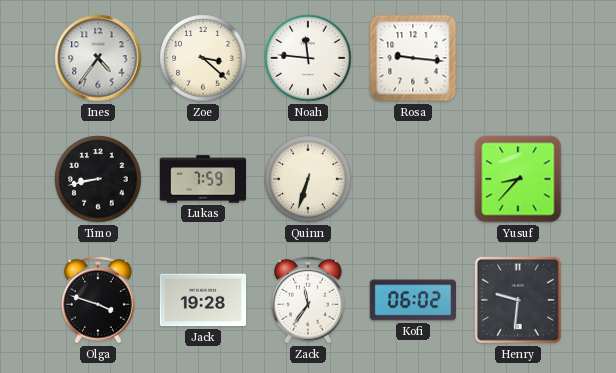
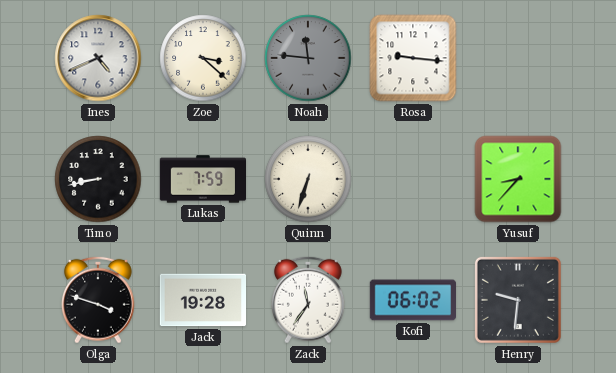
Ines: 4:36 -> 4:41
Noah dial: white -> grey
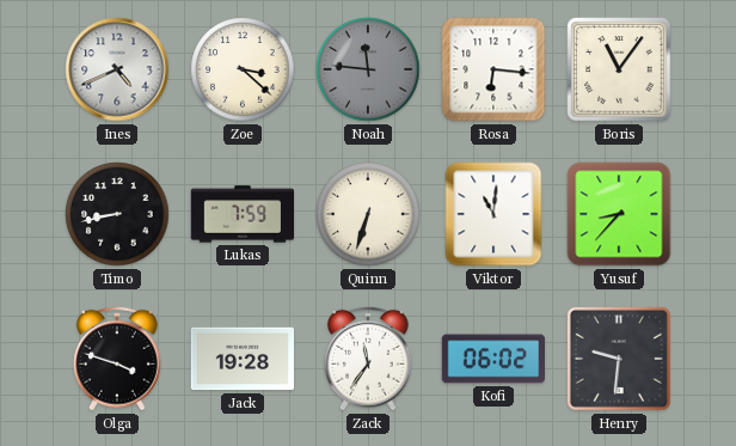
Rosa: 9:16 -> 6:16
Boris: none -> 11:06
Viktor: none -> 11:01
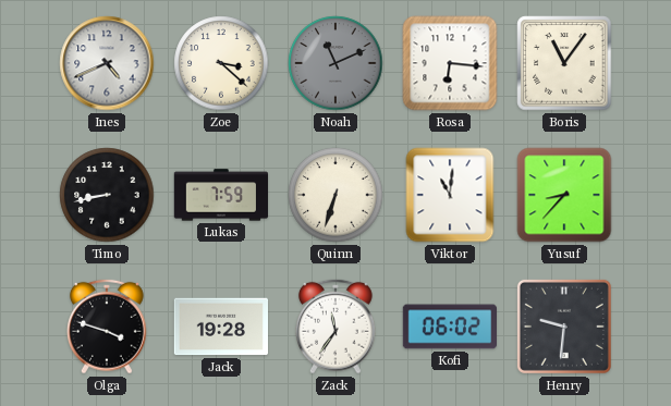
Noah: 11:46 -> 11:11
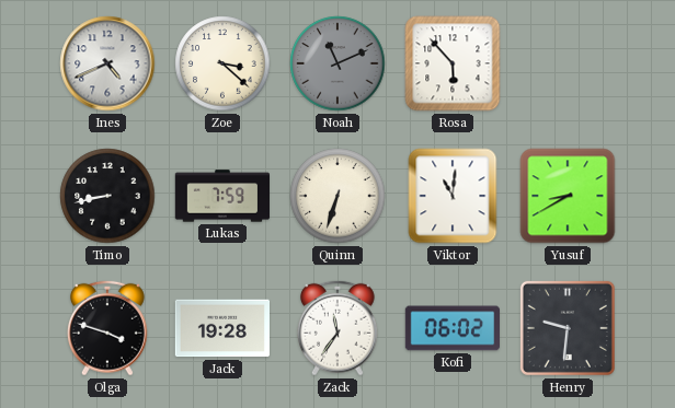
Rosa: 6:16 -> 5:53
Boris: 11:06 -> none
Yusuf: 8:37 -> 8:40
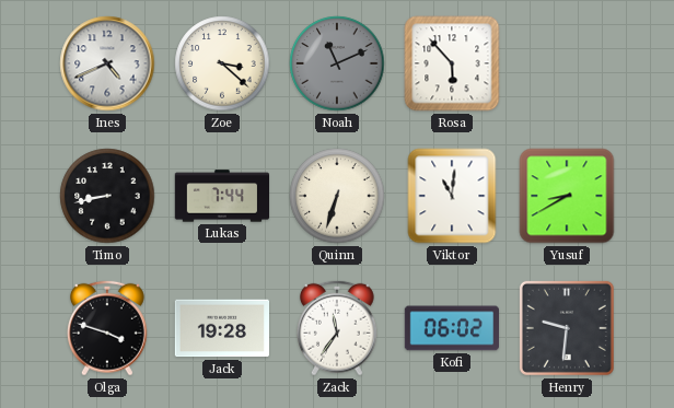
Lukas: 7:59 -> 7:44
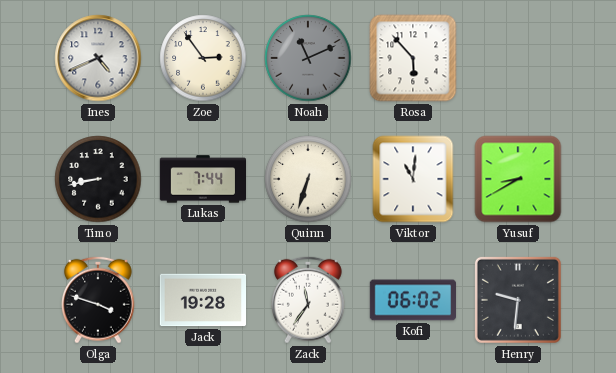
Zoe: 3:22 -> 2:54
